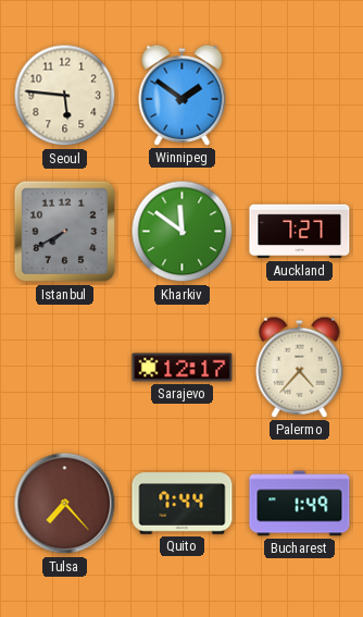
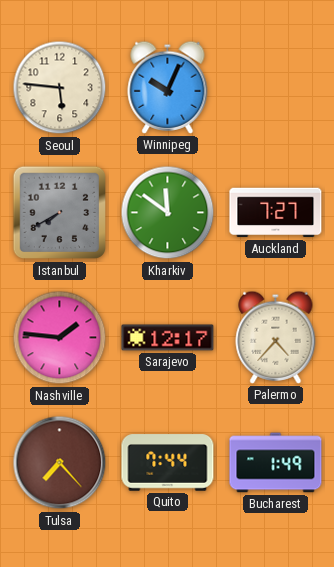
Winnipeg: 1:51 -> 10:04
Nashville: none -> 1:46
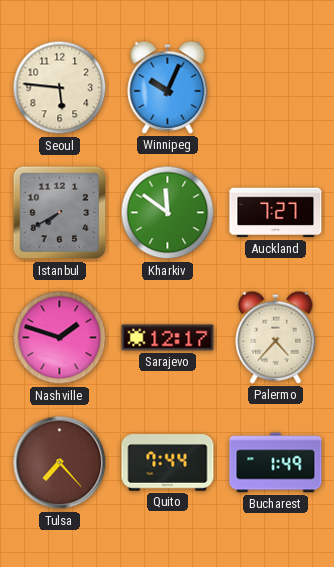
Nashville: 1:46 -> 1:48
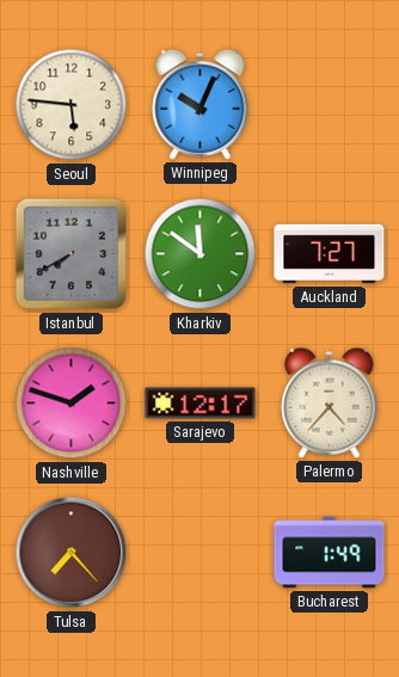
Quito: 7:44 -> none
